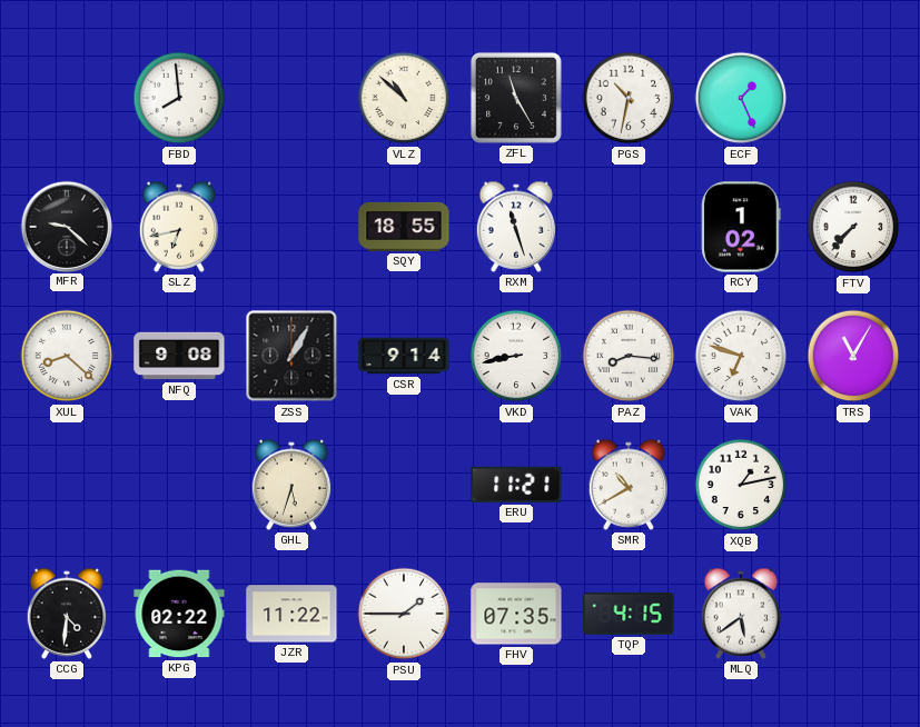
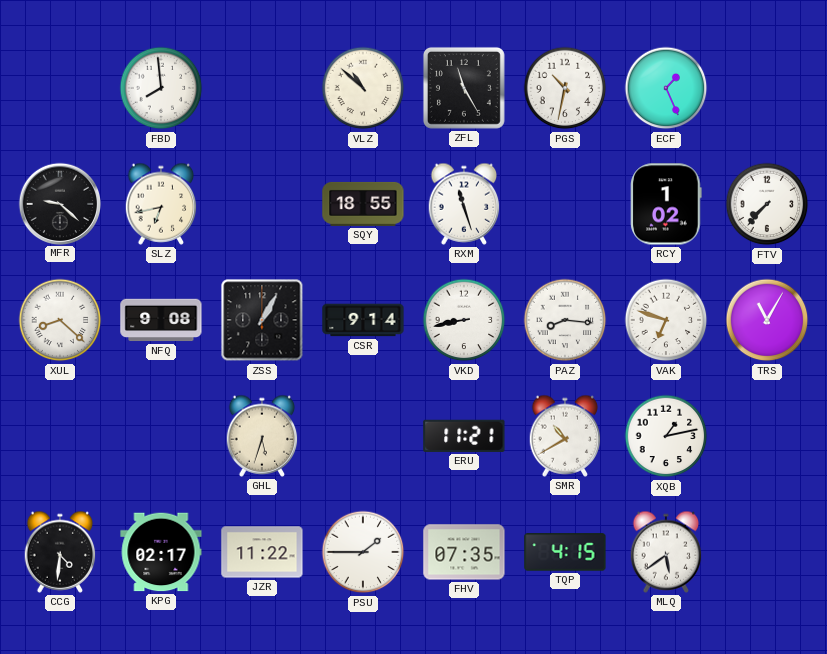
KPG: 02:22 -> 02:17
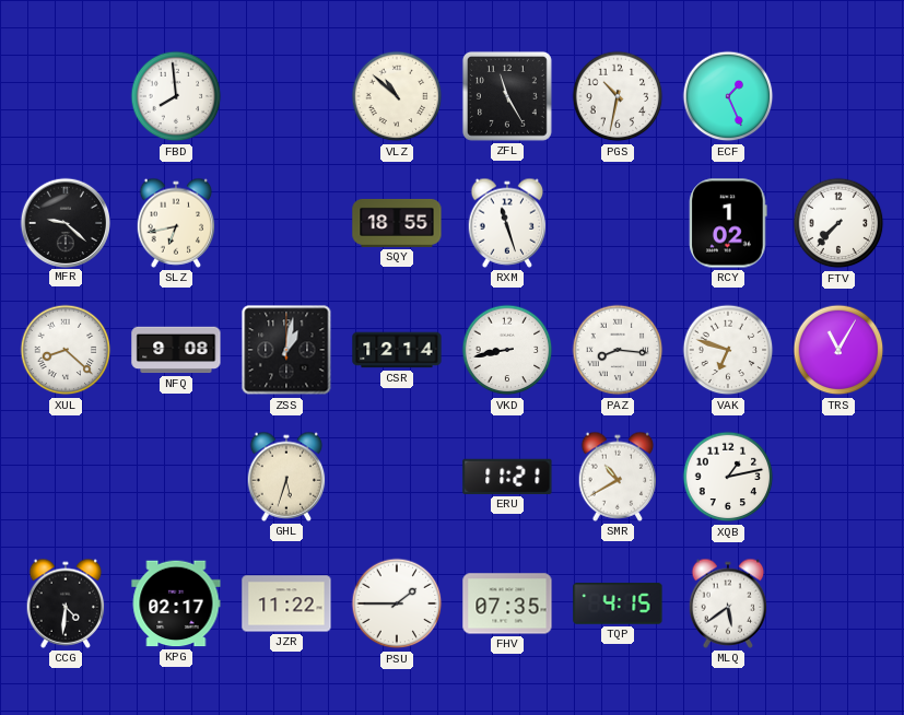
ZSS: 1:05 -> 1:02
CSR: 9:14 -> 12:14
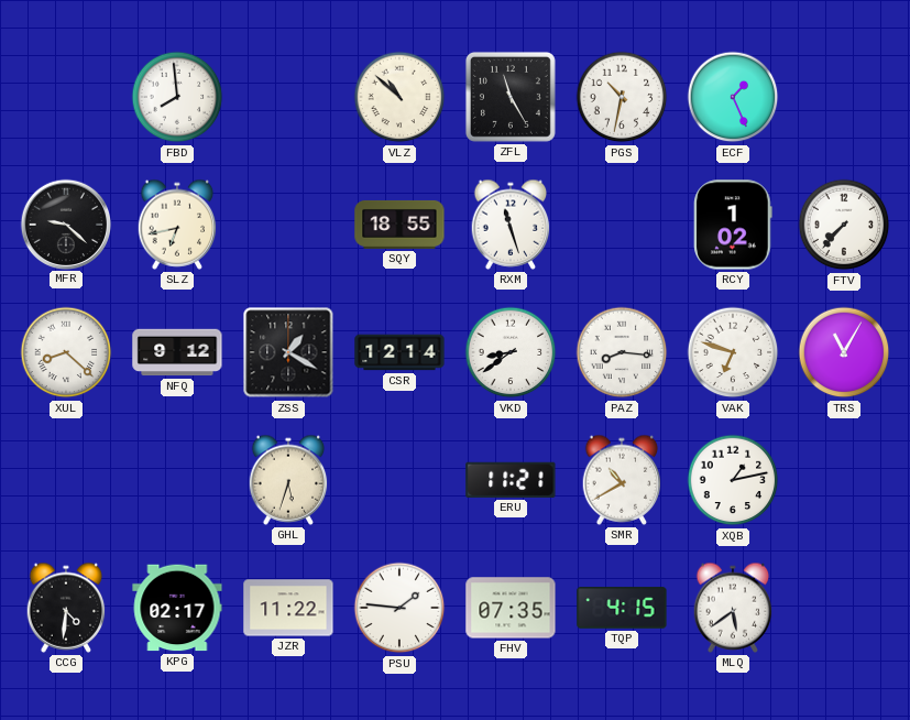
NFQ: 9:08 -> 9:12
ZSS: 1:02 -> 1:20
VKD: 8:43 -> 8:39
PSU: 1:45 -> 1:46
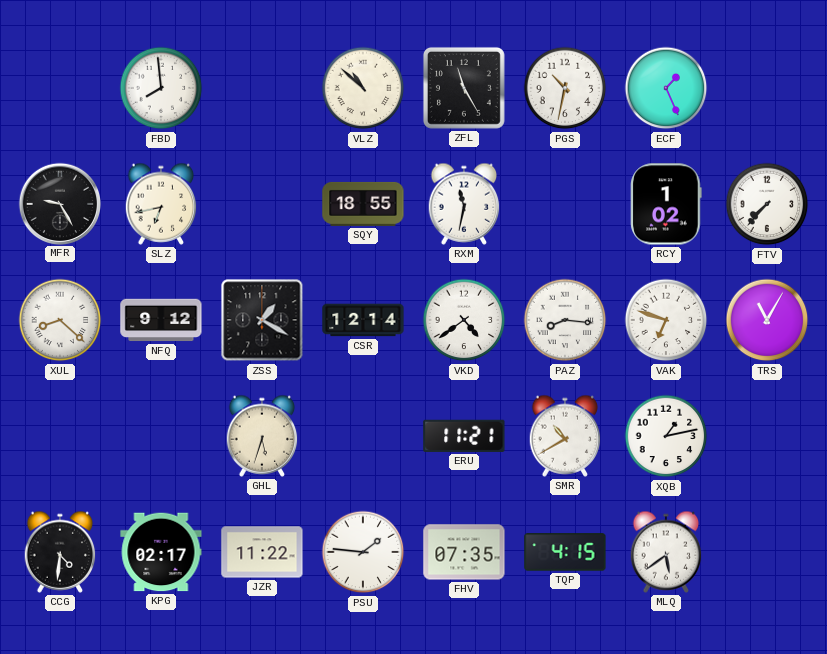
MFR: 9:22 -> 9:25
RXM: 11:27 -> 11:32
VKD: 8:39 -> 4:39
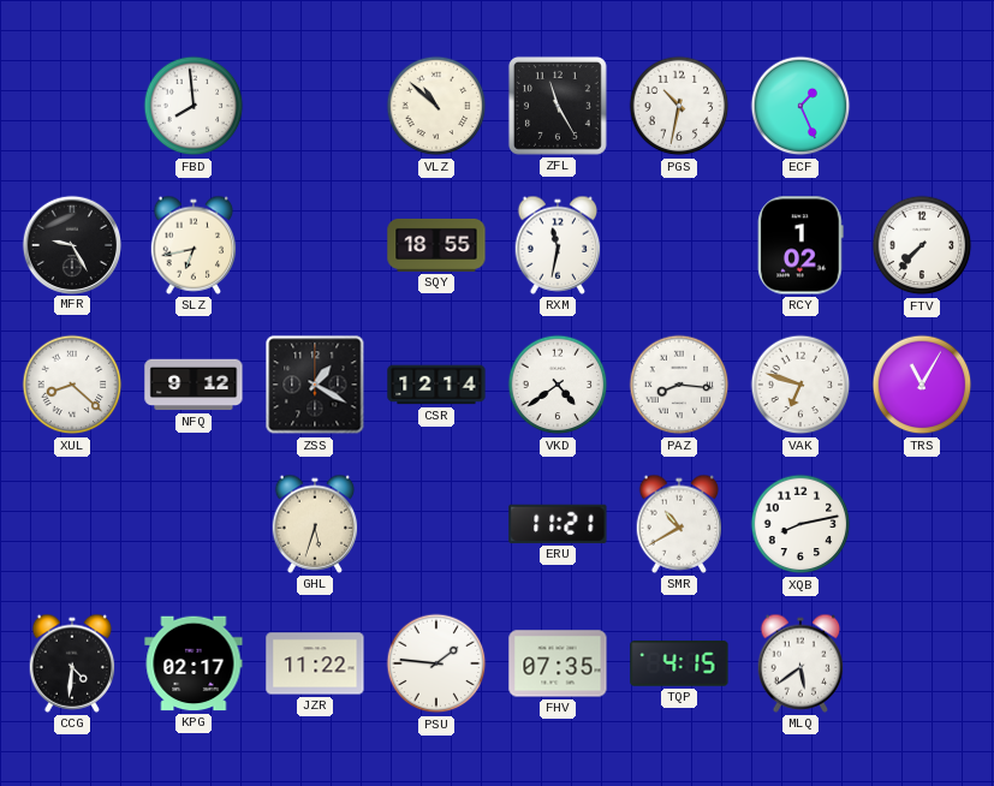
XQB: 1:13 -> 8:13
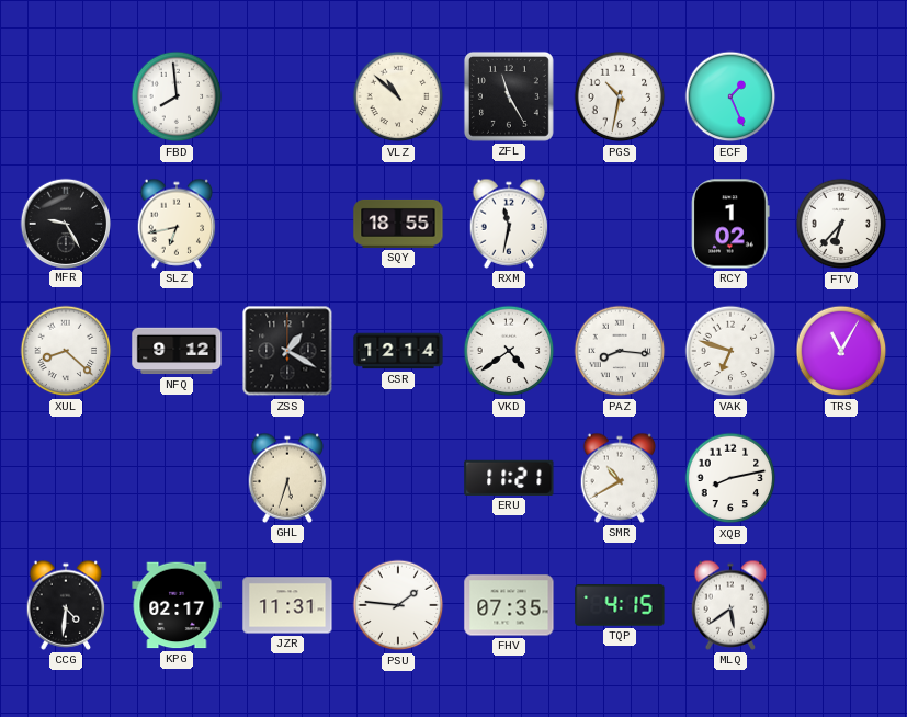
FTV: 7:37 -> 6:37
JZR: 11:22 -> 11:31
